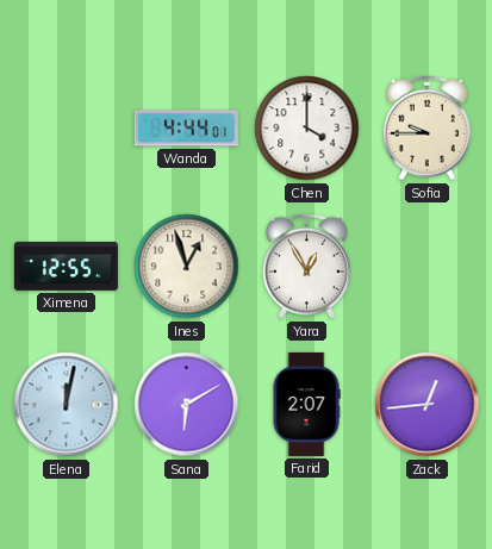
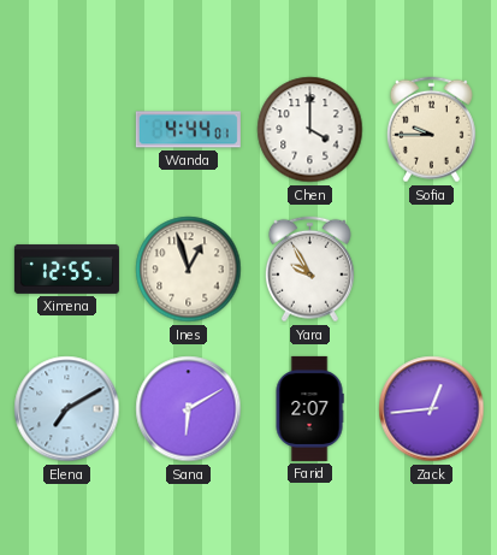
Yara: 12:55 -> 9:55
Elena: 12:02 -> 7:10
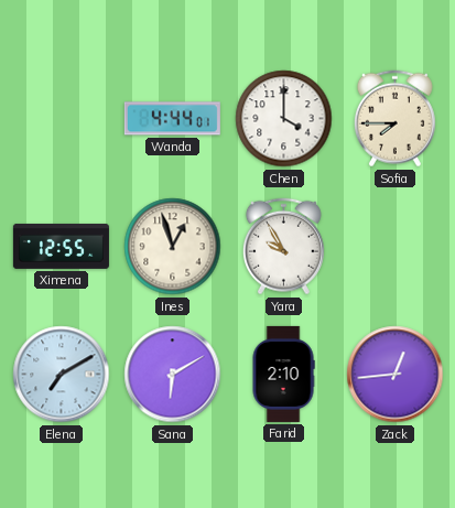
Sofia: 9:45 -> 7:45
Farid: 2:07 -> 2:10
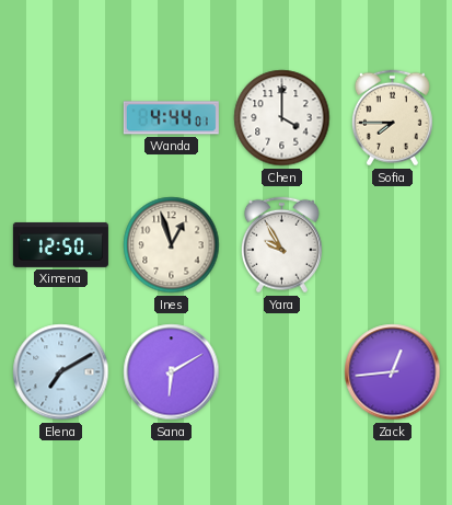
Ximena: 12:55 -> 12:50
Farid: 2:10 -> none
